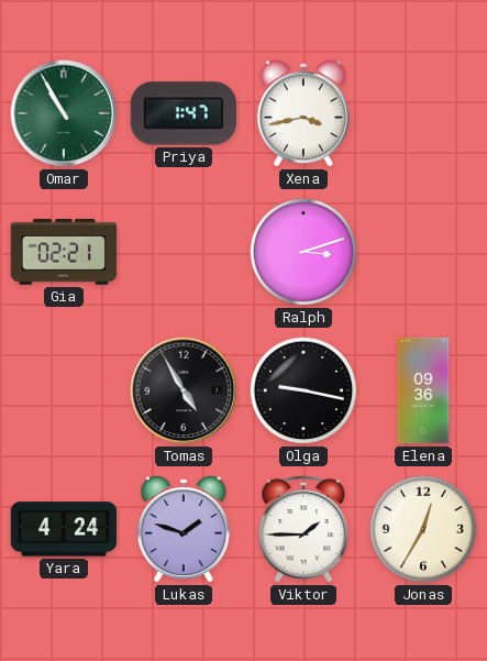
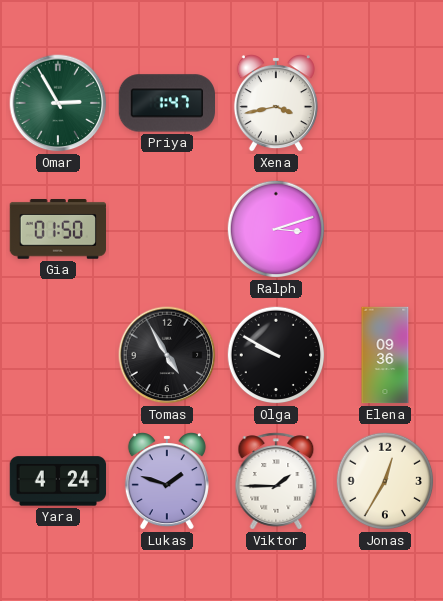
Omar: 10:55 -> 2:55
Gia: 02:21 -> 01:50
Olga: 9:17 -> 9:50
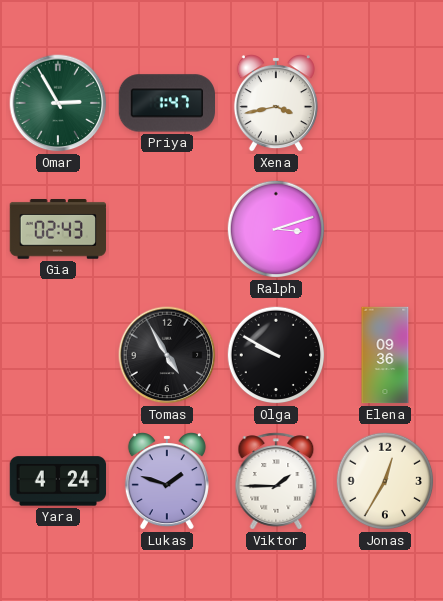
Gia: 01:50 -> 02:43
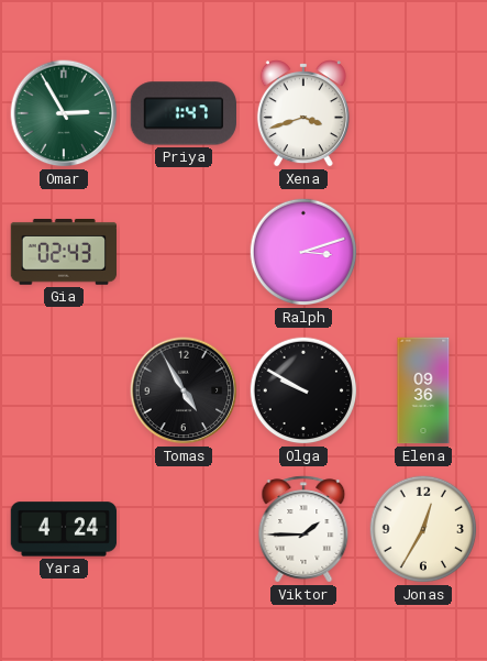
Xena: 3:43 -> 3:42
Lukas: 1:48 -> none
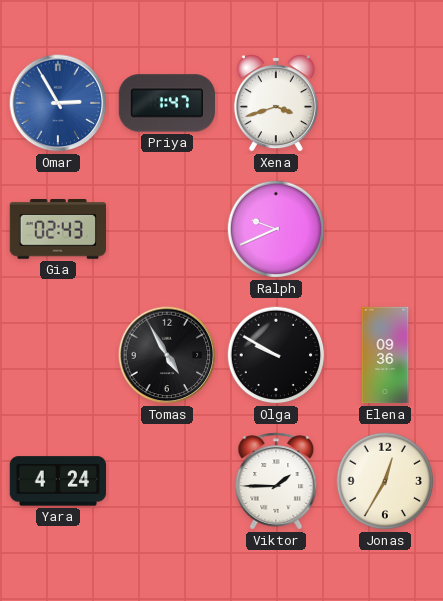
Omar dial: green -> blue
Ralph: 3:12 -> 9:41
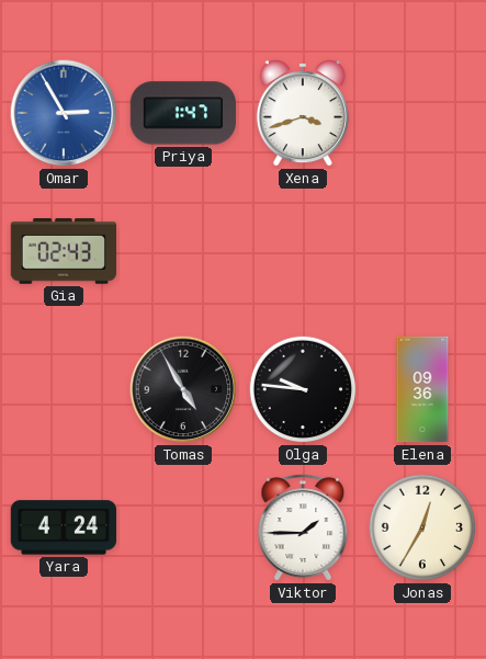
Ralph: 9:41 -> none
Olga: 9:50 -> 9:46
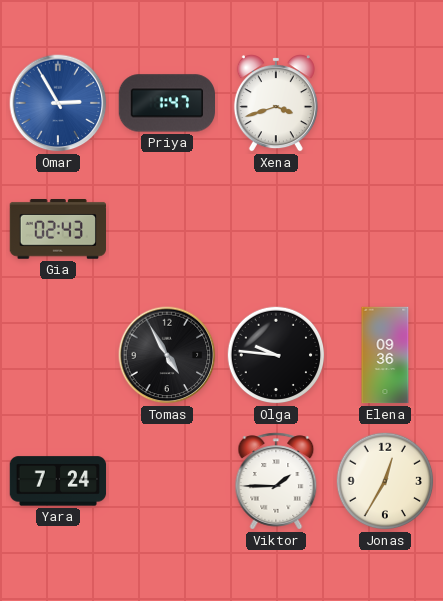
Yara: 4:24 -> 7:24
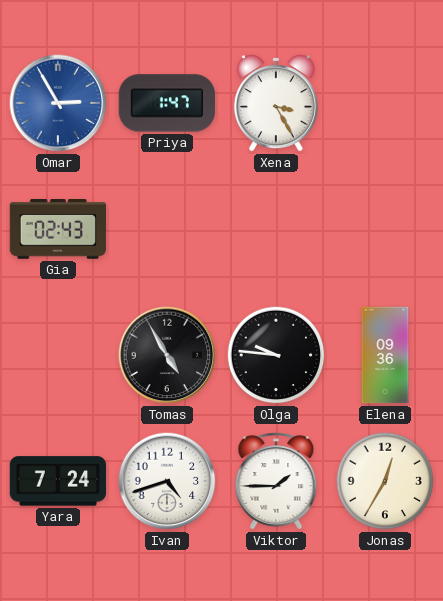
Xena: 3:42 -> 3:25
Ivan: none -> 4:42
